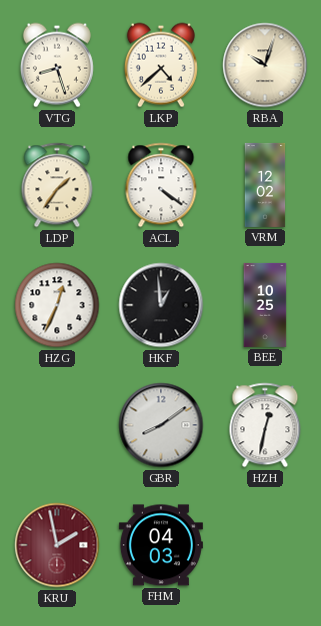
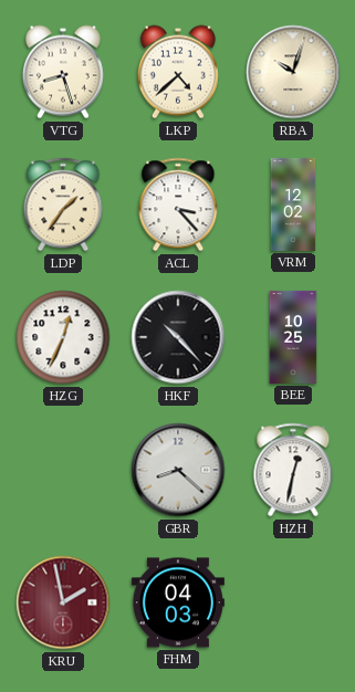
ACL: 4:21 -> 3:23
HKF: 12:59 -> 10:23
GBR: 8:09 -> 8:22
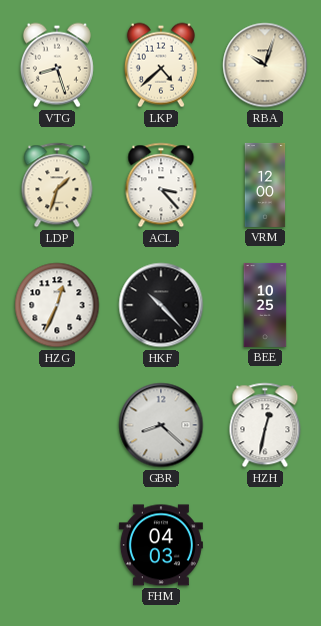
LDP: 1:36 -> 1:33
VRM: 12:02 -> 12:00
KRU: 1:58 -> none
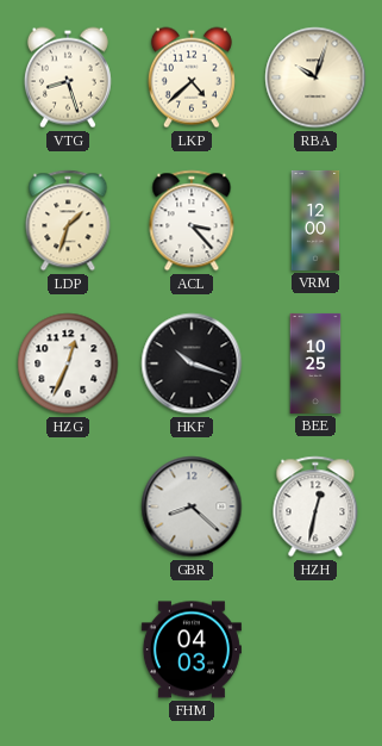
HKF: 10:23 -> 10:18
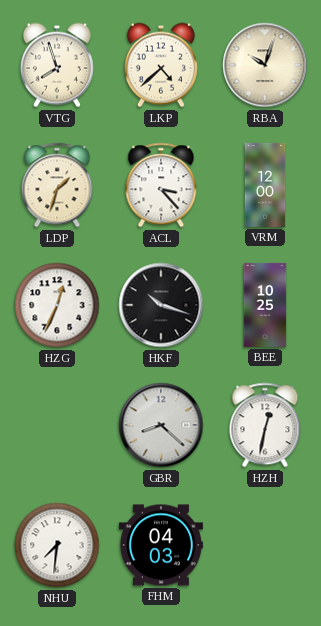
VTG: 8:27 -> 7:57
NHU: none -> 7:31
